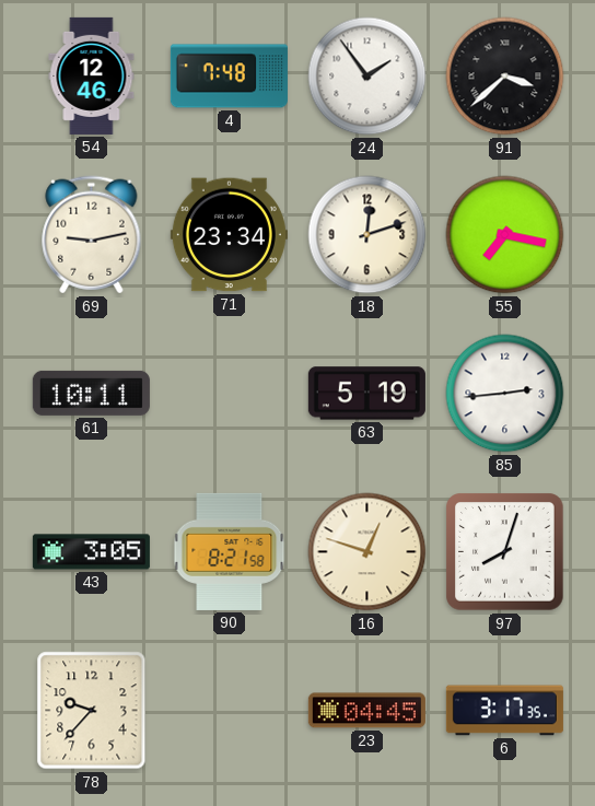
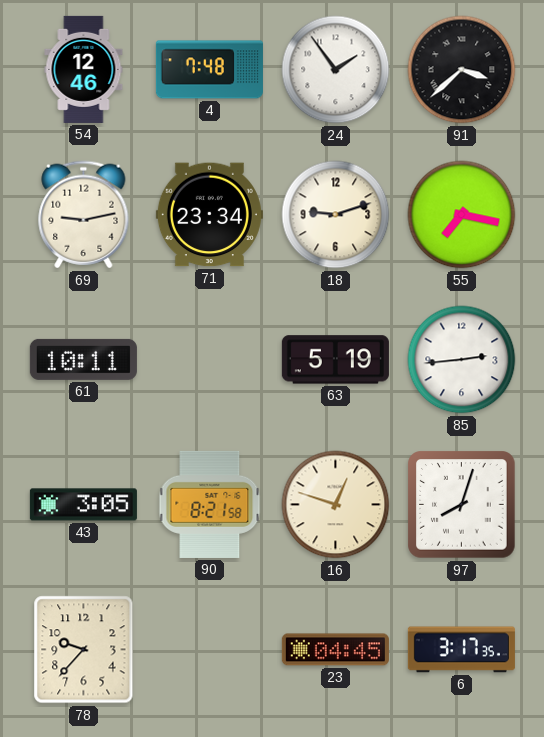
18: 12:12 -> 9:12
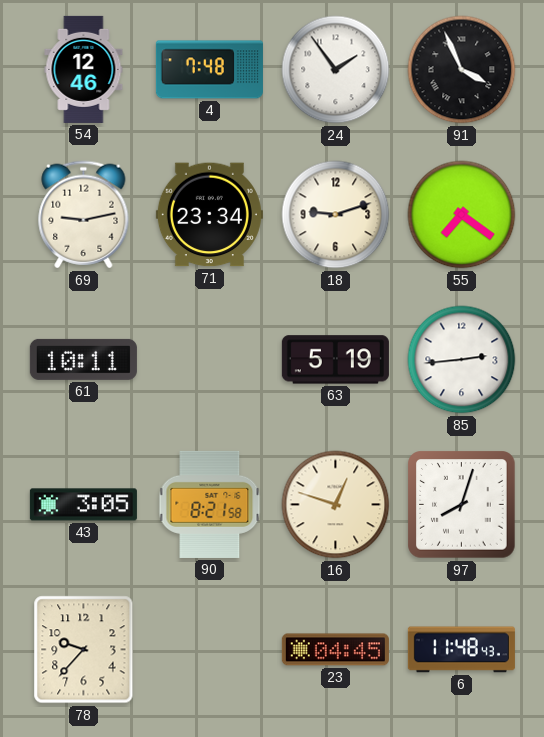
91: 3:38 -> 3:56
55: 7:17 -> 7:21
6: 3:17 -> 11:48
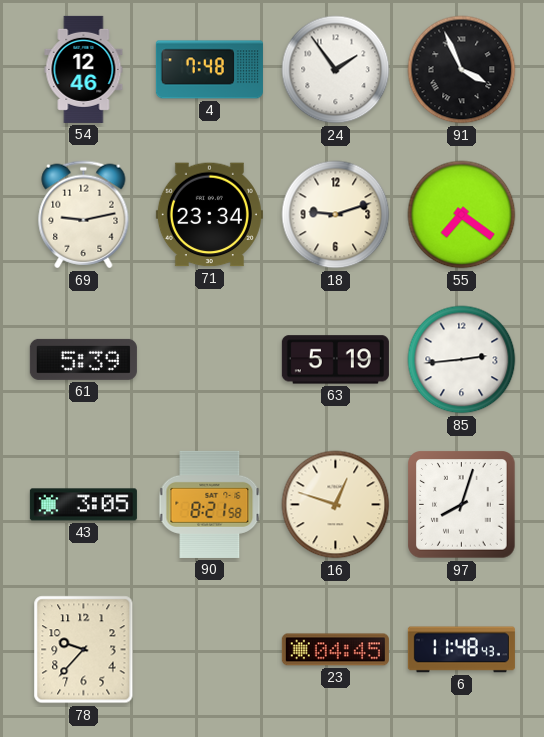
61: 10:11 -> 5:39
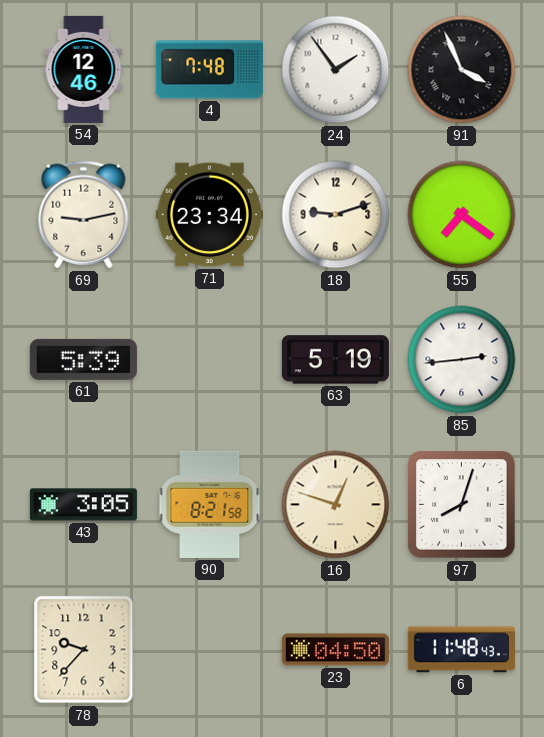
23: 04:45 -> 04:50
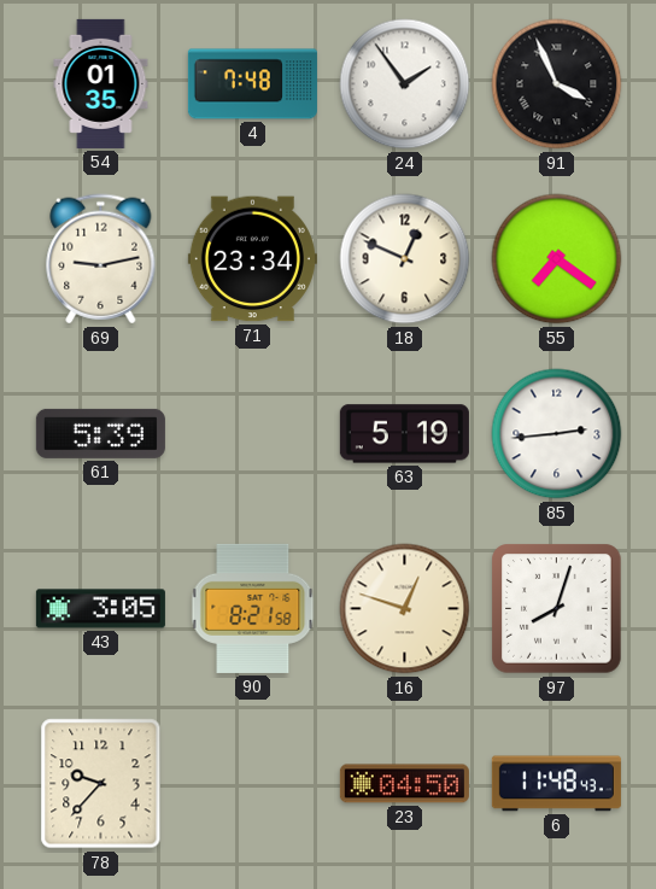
54: 12:46 -> 01:35
18: 9:12 -> 12:49
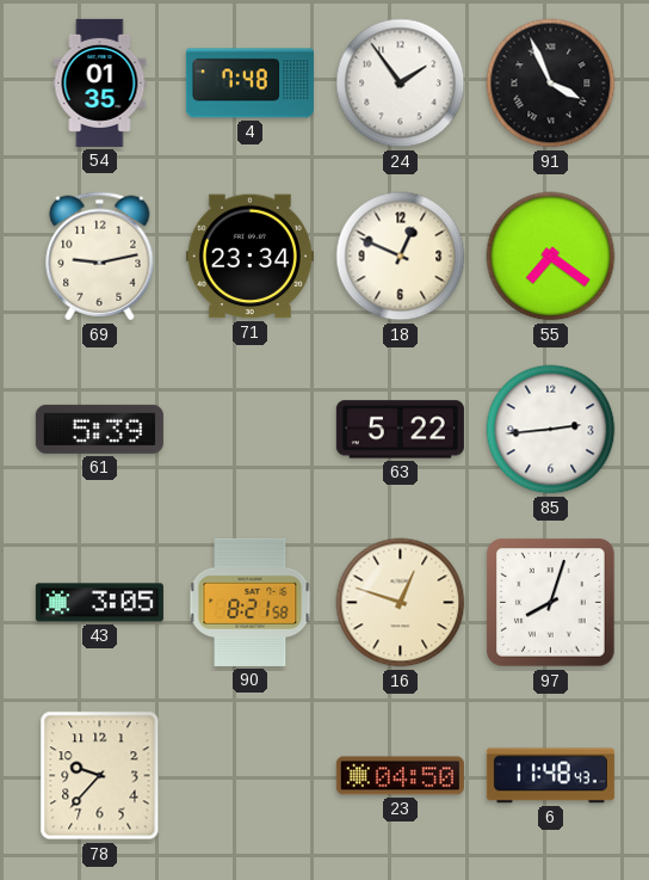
63: 5:19 -> 5:22
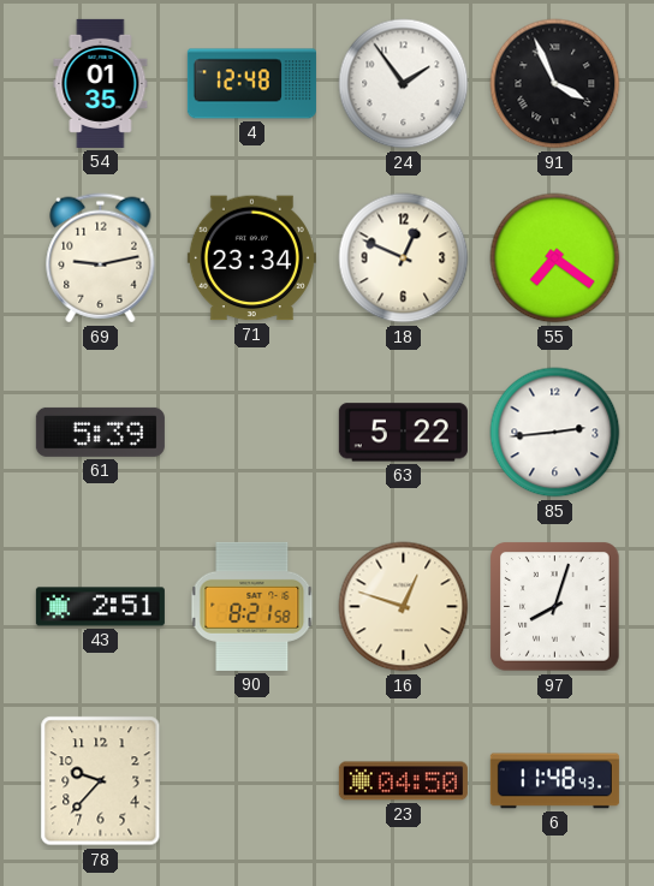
4: 7:48 -> 12:48
43: 3:05 -> 2:51
